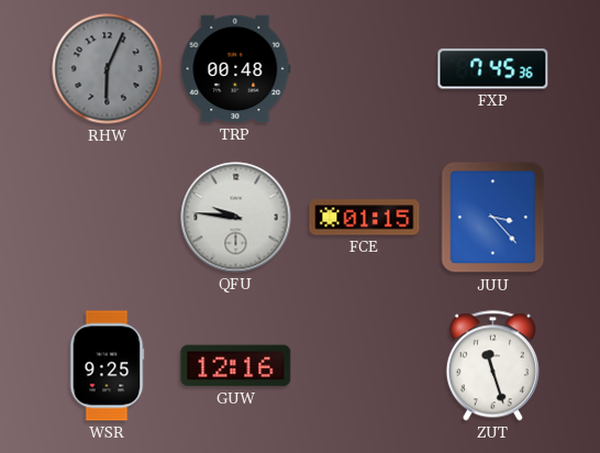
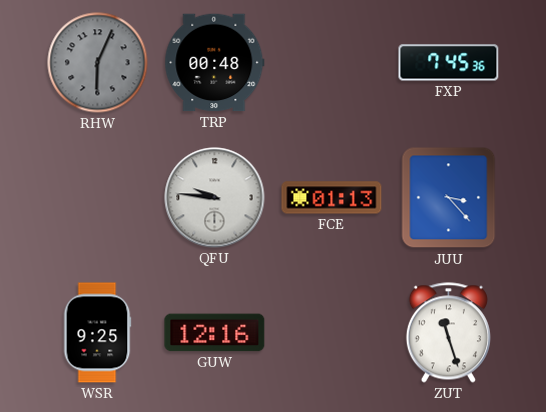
FCE: 01:15 -> 01:13
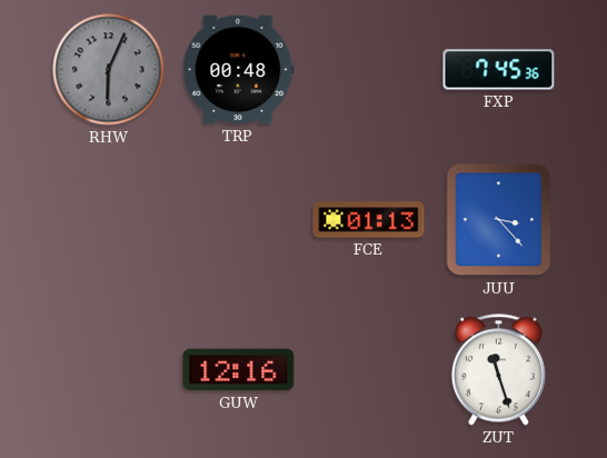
QFU: 9:46 -> none
WSR: 9:25 -> none
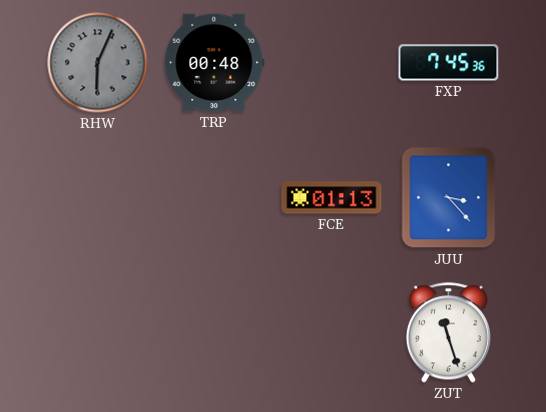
GUW: 12:16 -> none
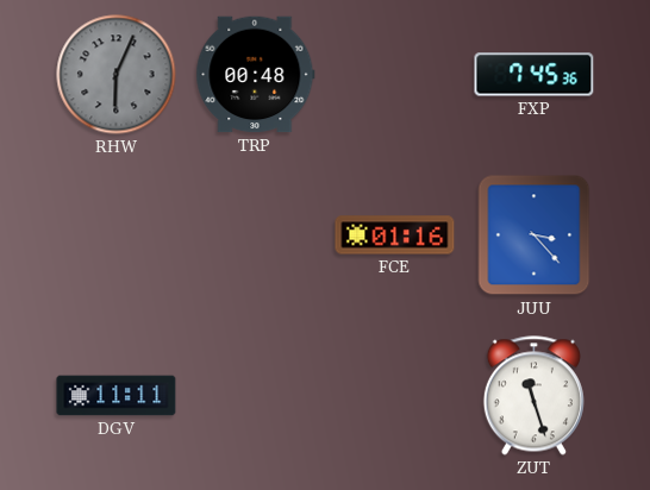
FCE: 01:13 -> 01:16
DGV: none -> 11:11
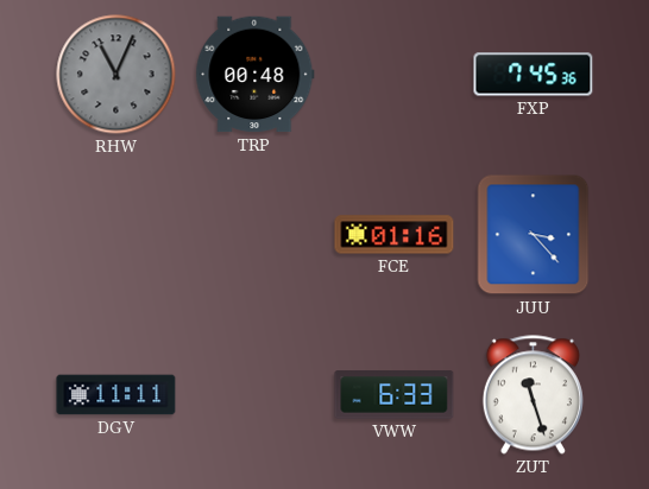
RHW: 6:04 -> 11:04
VWW: none -> 6:33
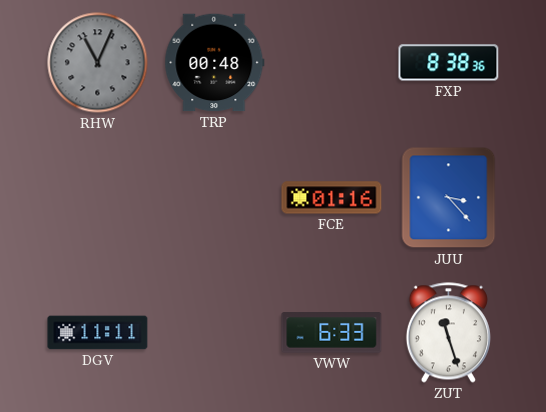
FXP: 7:45 -> 8:38
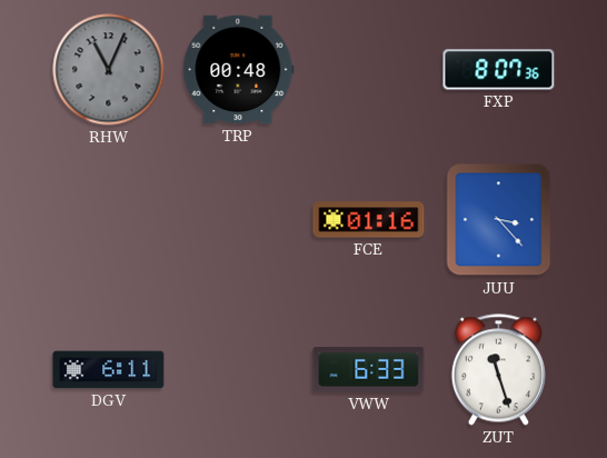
FXP: 8:38 -> 8:07
DGV: 11:11 -> 6:11
